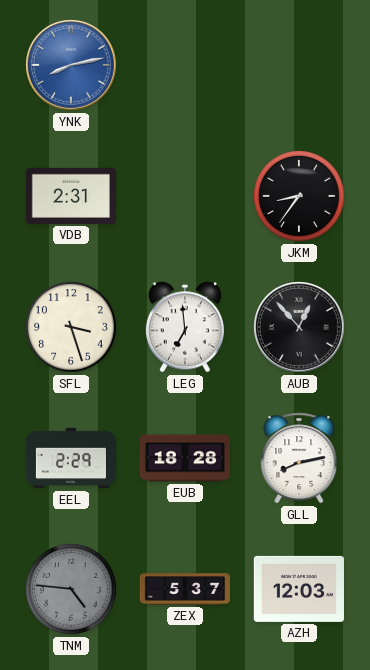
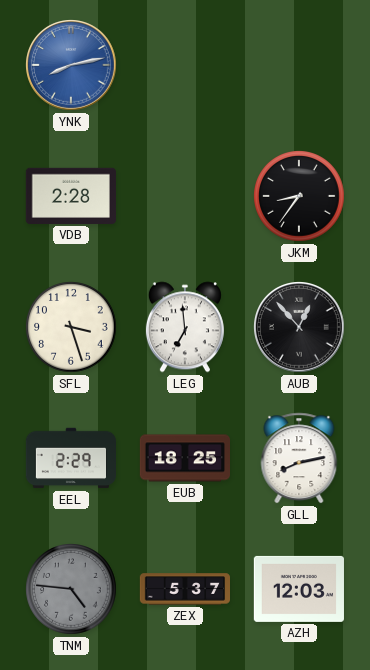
VDB: 2:31 -> 2:28
EUB: 18:28 -> 18:25
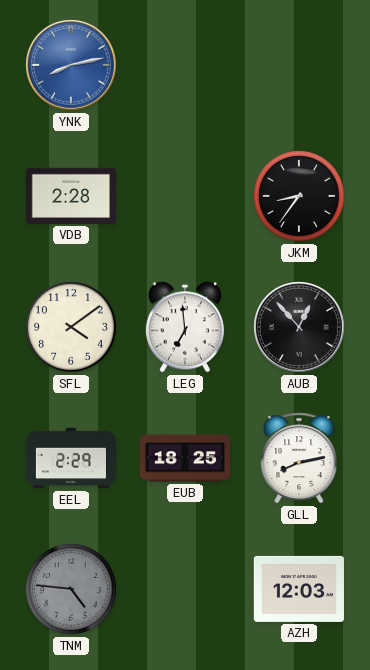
SFL: 3:27 -> 4:09
ZEX: 5:37 -> none
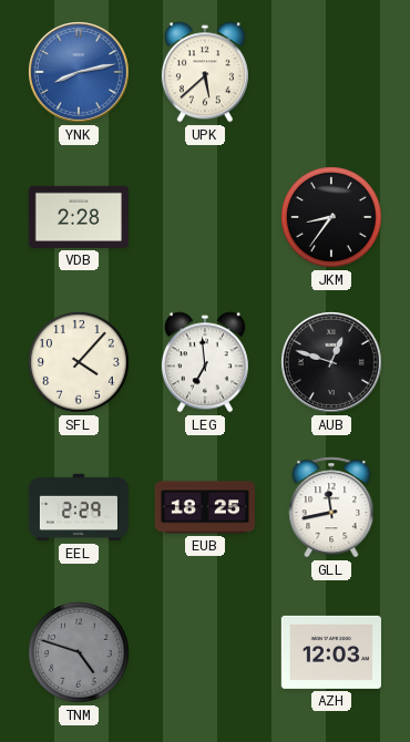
UPK: none -> 5:38
SFL: 4:09 -> 4:07
AUB: 12:53 -> 12:48
GLL: 8:13 -> 11:43
TNM: 4:46 -> 4:48
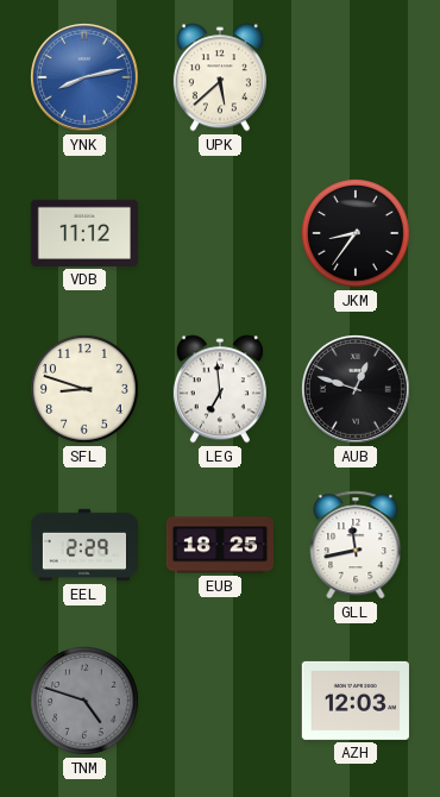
VDB: 2:28 -> 11:12
SFL: 4:07 -> 8:48
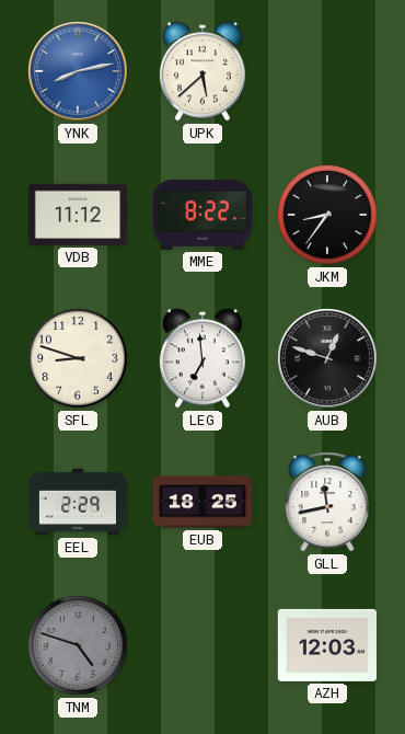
MME: none -> 8:22
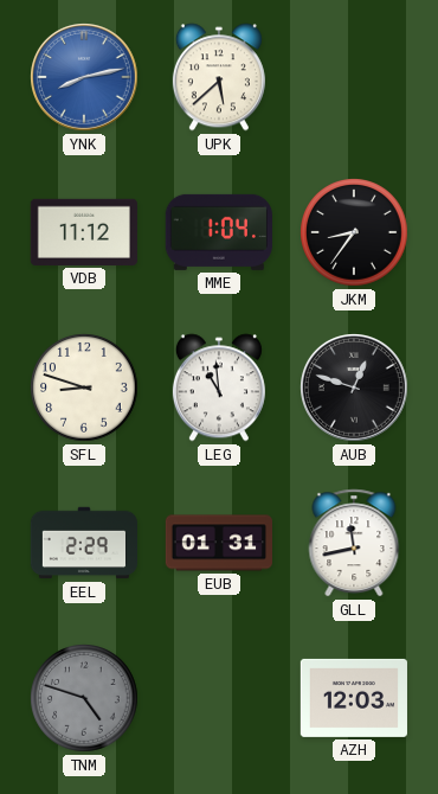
MME: 8:22 -> 1:04
LEG: 6:59 -> 10:59
EUB: 18:25 -> 01:31
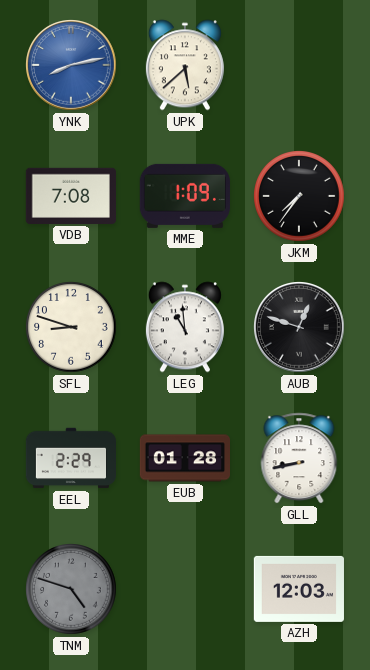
VDB: 11:12 -> 7:08
MME: 1:04 -> 1:09
JKM: 8:36 -> 7:36
EUB: 01:31 -> 01:28
GLL: 11:43 -> 8:43
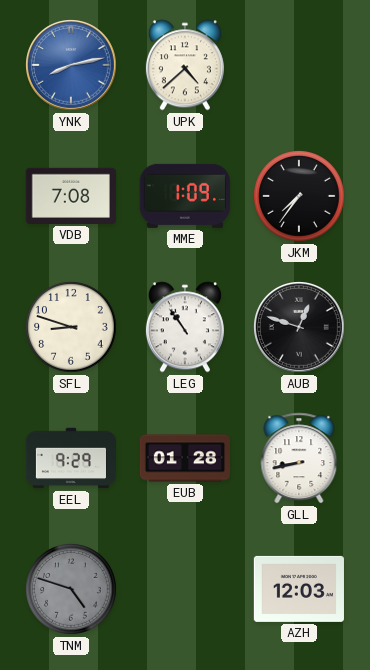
UPK: 5:38 -> 4:38
LEG: 10:59 -> 10:54
EEL: 2:29 -> 9:29
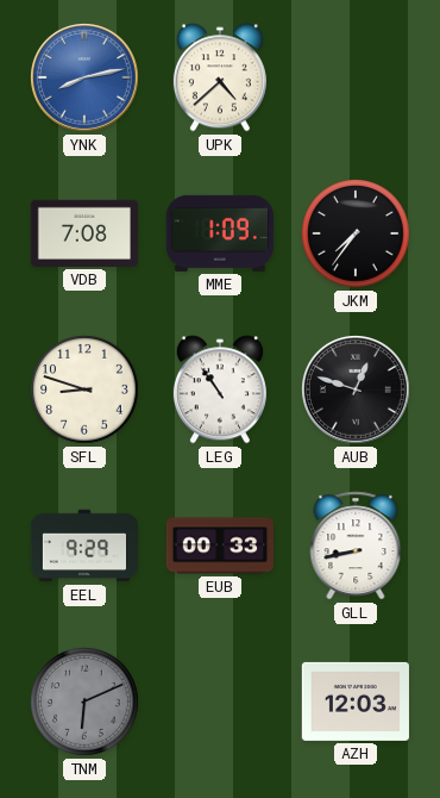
EUB: 01:28 -> 00:33
TNM: 4:48 -> 6:11
